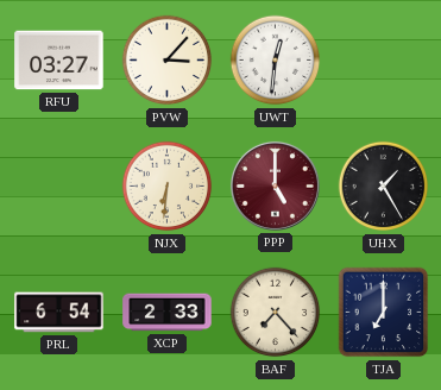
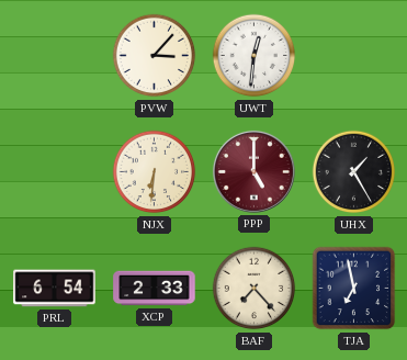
RFU: 03:27 -> none
TJA: 7:00 -> 6:58
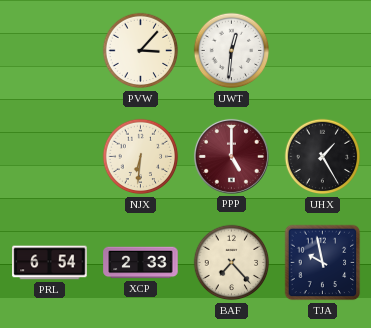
TJA: 6:58 -> 9:58
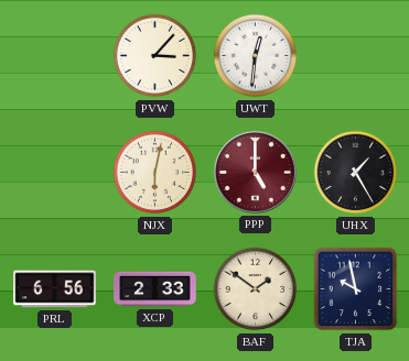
NJX: 6:31 -> 6:02
PRL: 6:54 -> 6:56
BAF: 7:23 -> 1:51
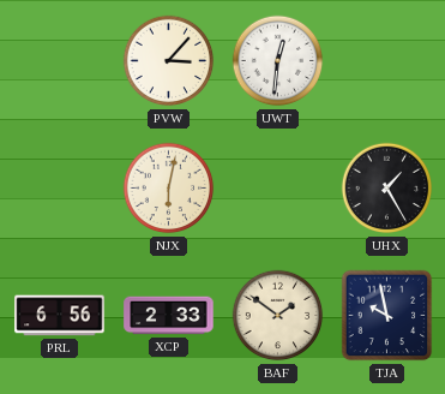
PPP: 5:00 -> none
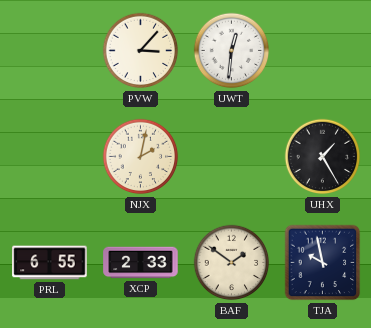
NJX: 6:02 -> 2:02
PRL: 6:56 -> 6:55
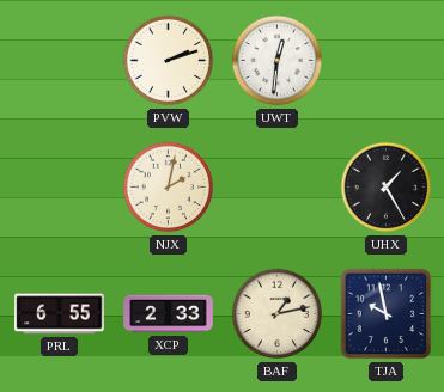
PVW: 3:07 -> 2:12
BAF: 1:51 -> 1:13
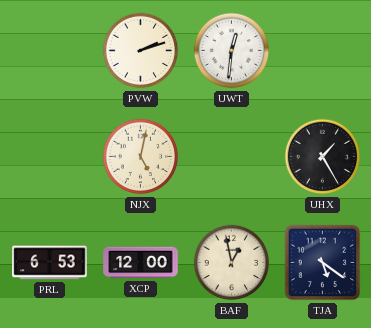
NJX: 2:02 -> 5:02
PRL: 6:55 -> 6:53
XCP: 2:33 -> 12:00
BAF: 1:13 -> 12:58
TJA: 9:58 -> 5:21
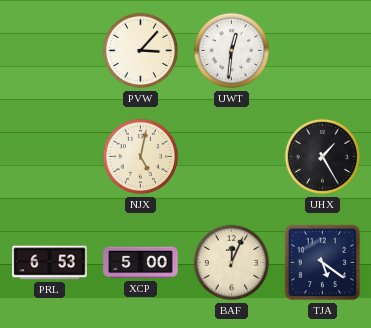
PVW: 2:12 -> 3:07
XCP: 12:00 -> 5:00
BAF: 12:58 -> 12:04
